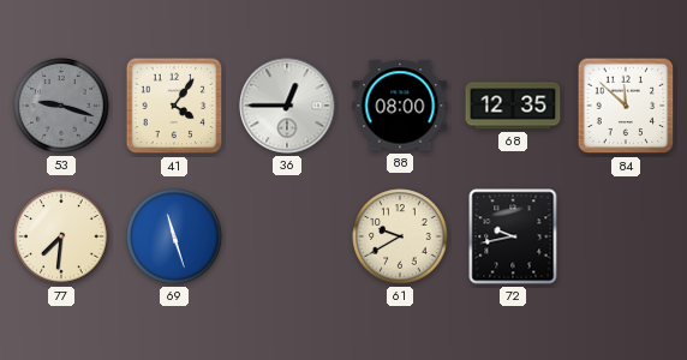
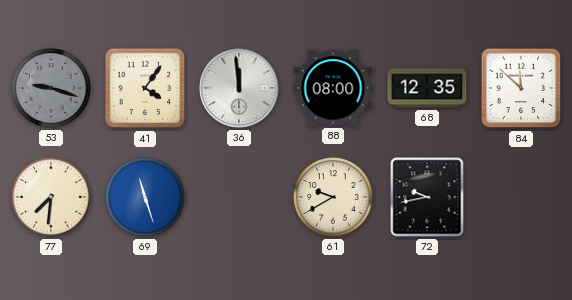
36: 12:45 -> 11:59
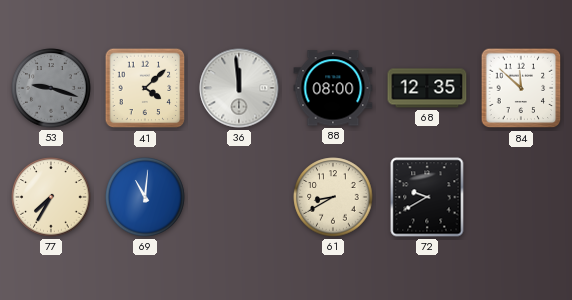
41: 4:06 -> 4:08
77: 7:31 -> 7:35
69: 11:27 -> 11:01
61: 9:40 -> 8:40
72: 9:43 -> 9:40
